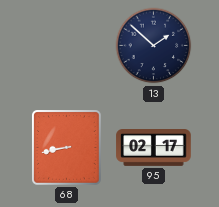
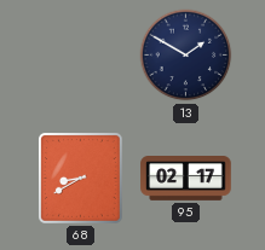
13: 1:52 -> 1:50
68: 8:43 -> 8:40
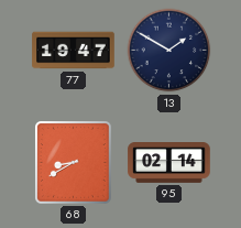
77: none -> 19:47
95: 02:17 -> 02:14
